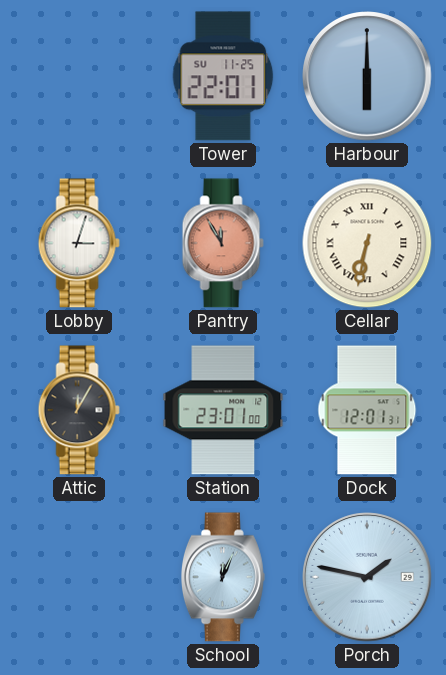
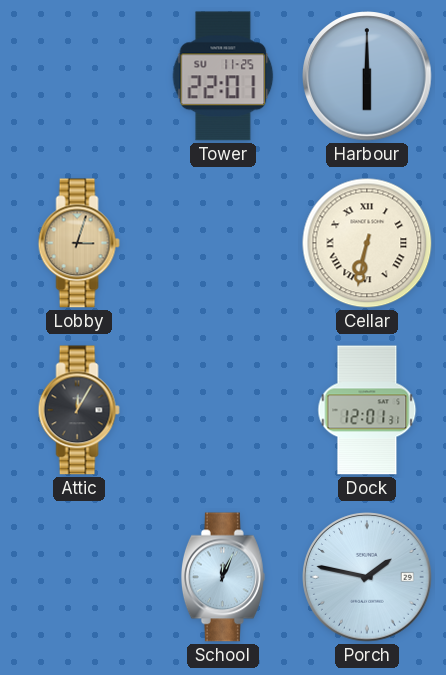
Lobby dial: white -> champagne
Pantry: 11:55 -> none
Station: 23:01 -> none
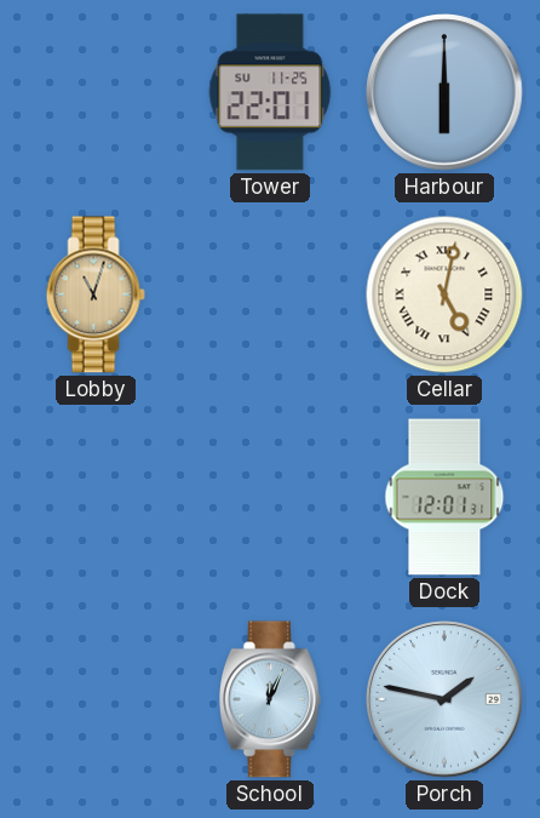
Lobby: 3:03 -> 11:03
Cellar: 6:32 -> 5:02
Attic: 12:05 -> none
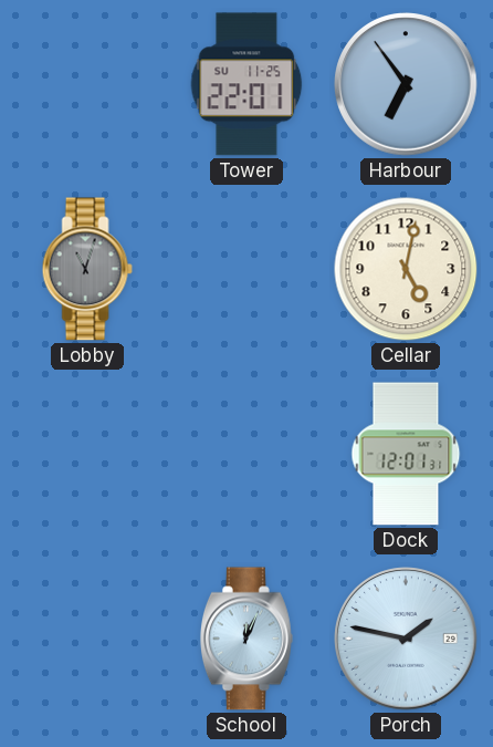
Harbour: 6:00 -> 6:54
Lobby dial: champagne -> grey
Cellar numerals: Roman -> Arabic
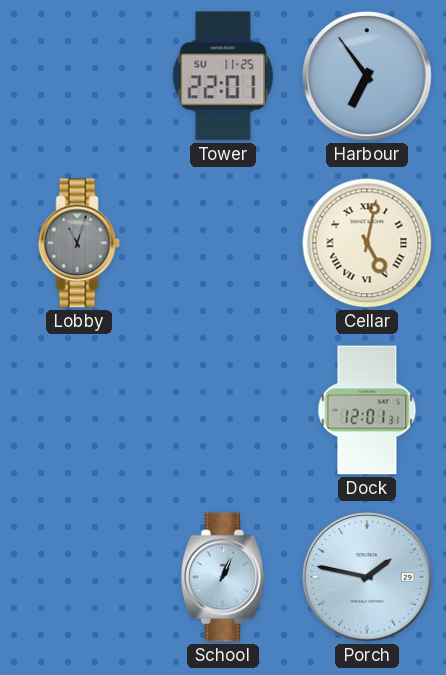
Cellar numerals: Arabic -> Roman
School: 12:04 -> 1:04
